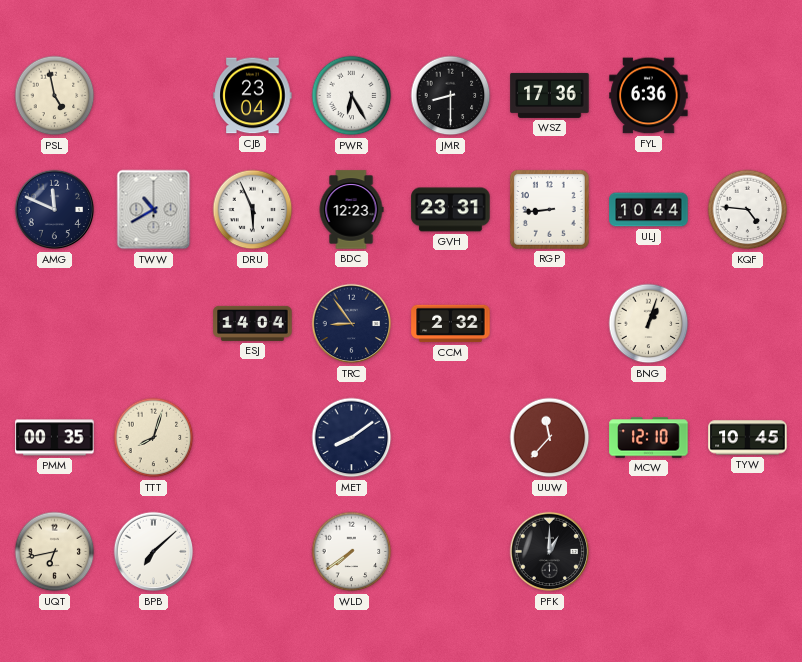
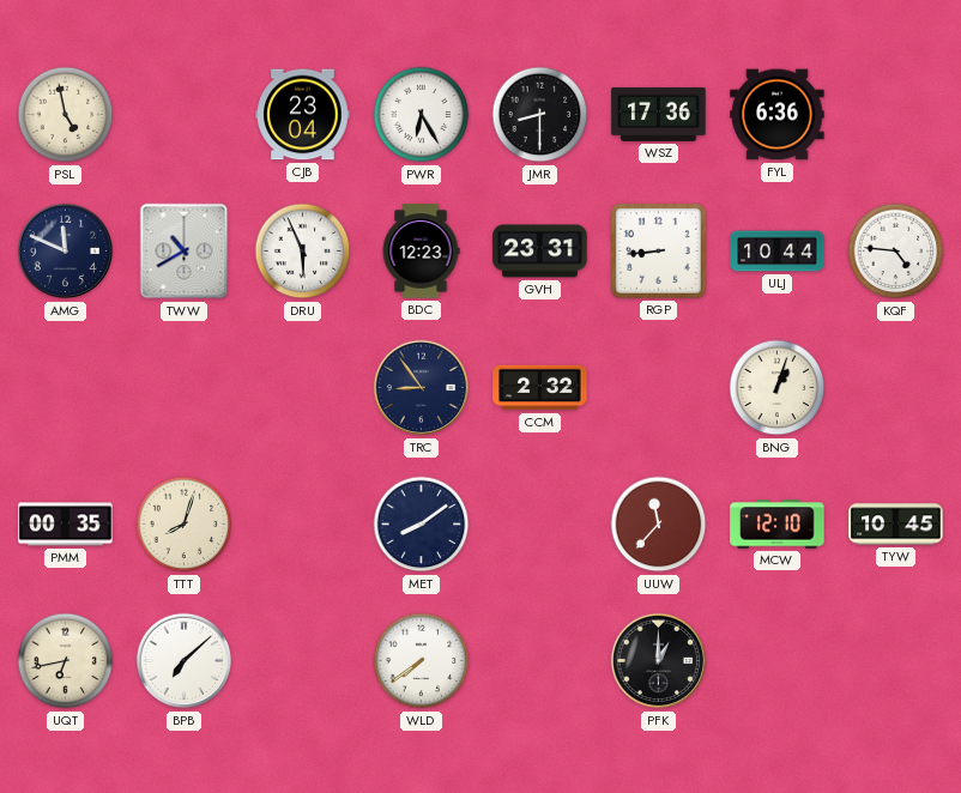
ESJ: 14:04 -> none
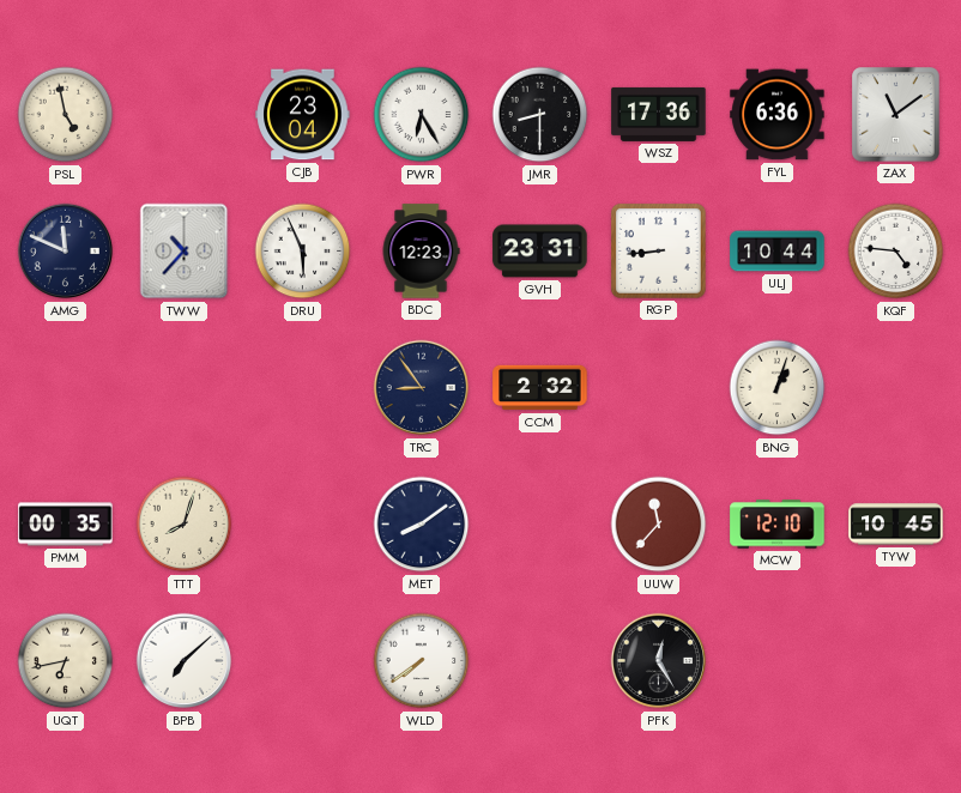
ZAX: none -> 11:09
TWW: 10:40 -> 10:37
PFK: 1:00 -> 12:25
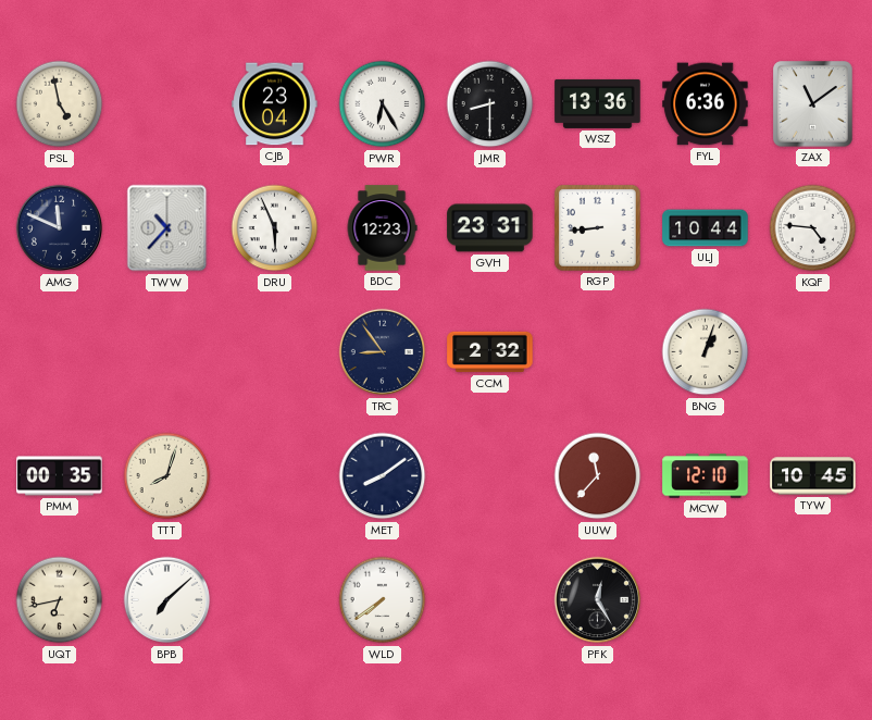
WSZ: 17:36 -> 13:36
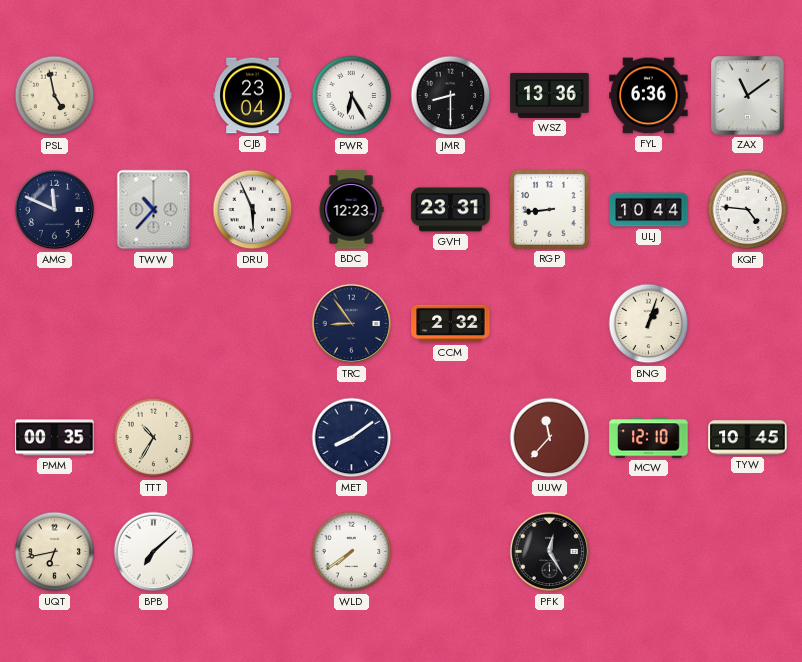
TTT: 8:03 -> 10:35
